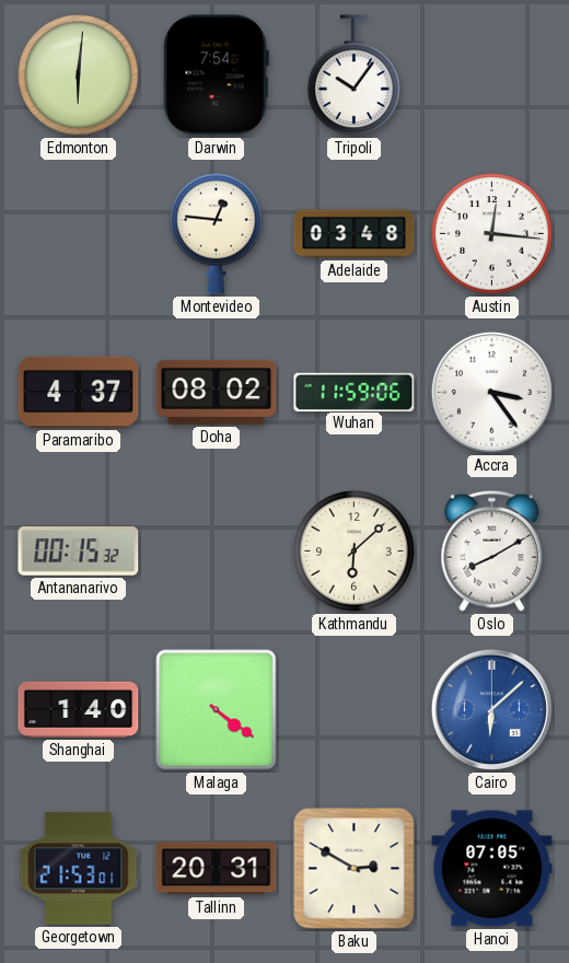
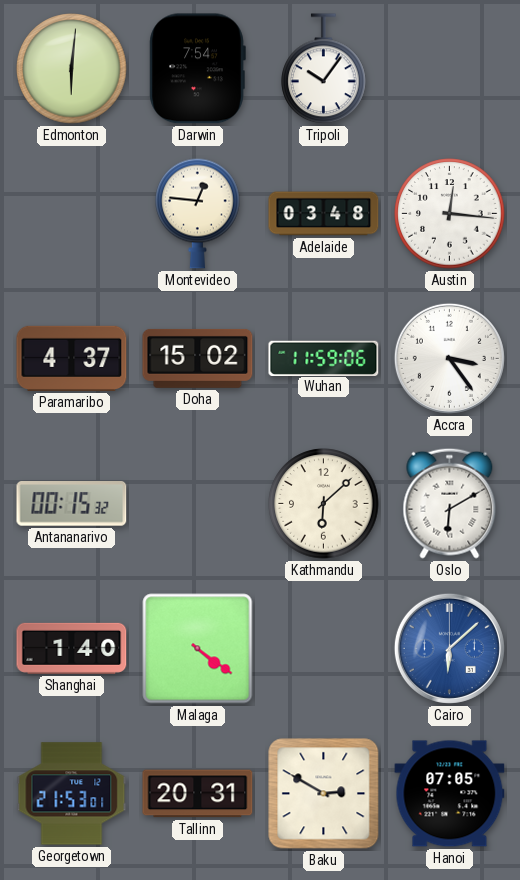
Doha: 08:02 -> 15:02
Oslo: 8:10 -> 6:10
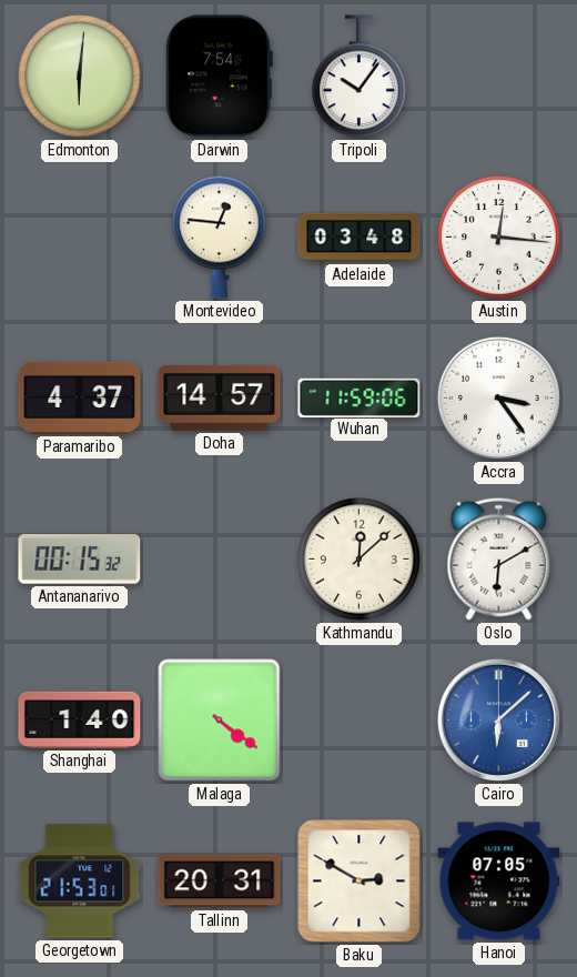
Doha: 15:02 -> 14:57
Kathmandu: 6:08 -> 12:08
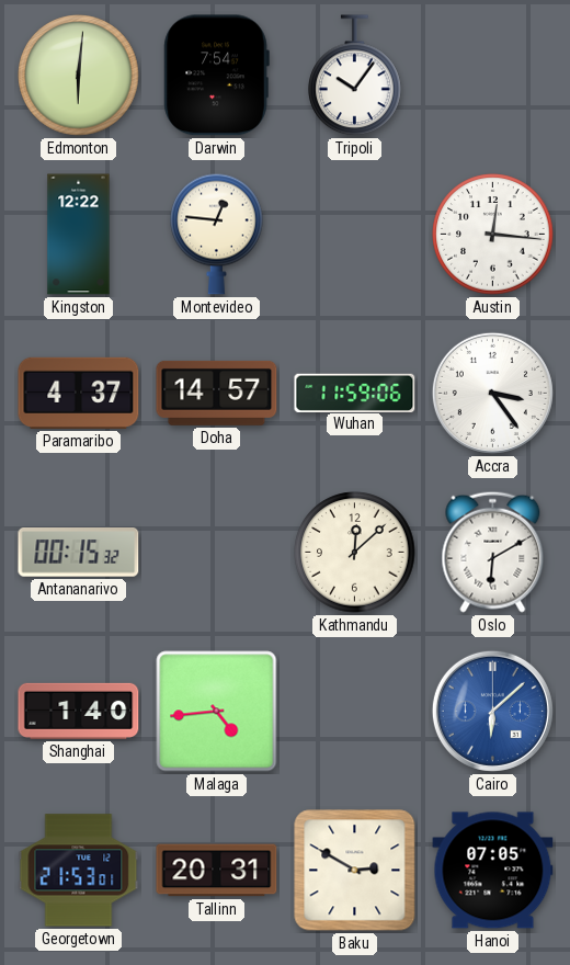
Kingston: none -> 12:22
Adelaide: 03:48 -> none
Malaga: 4:21 -> 4:44
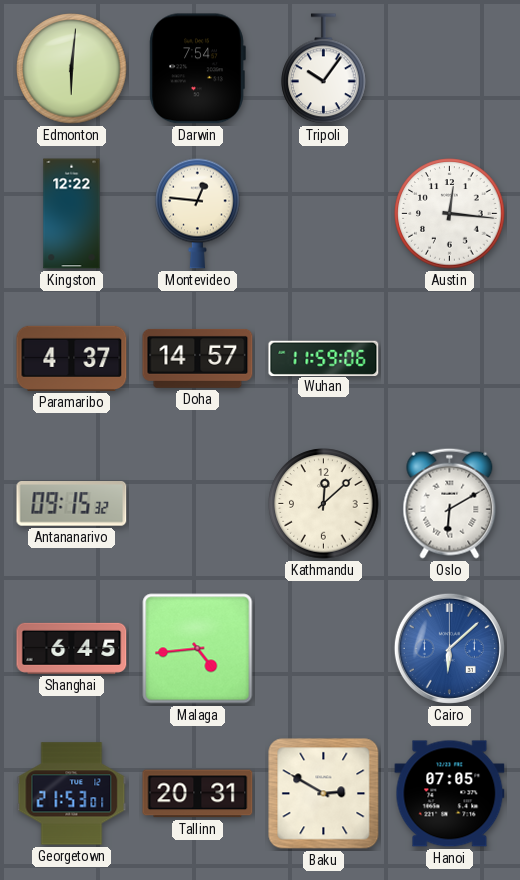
Accra: 3:24 -> none
Antananarivo: 00:15 -> 09:15
Shanghai: 1:40 -> 6:45
